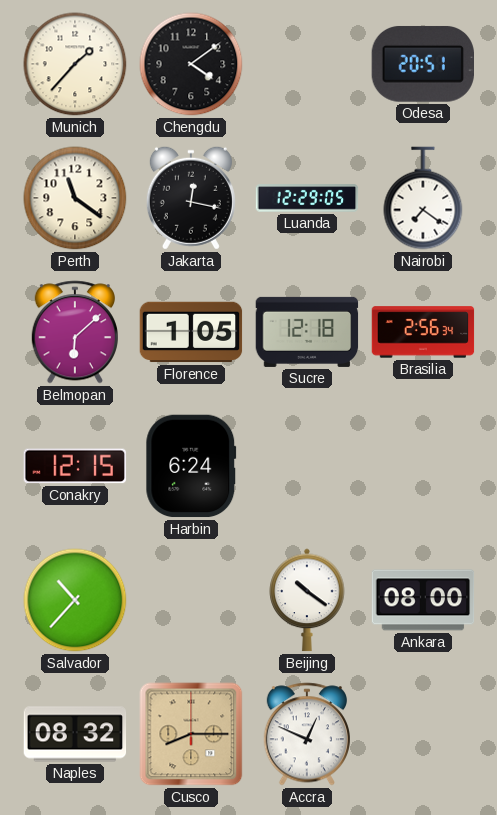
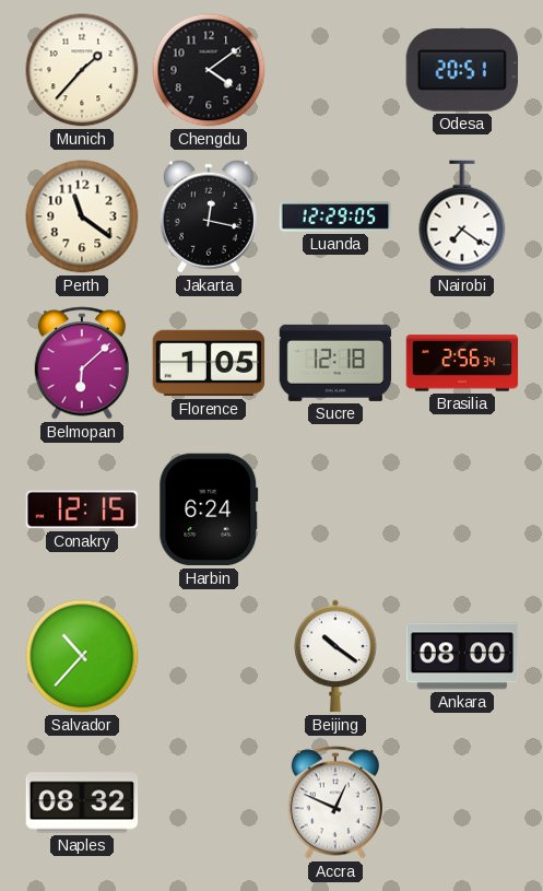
Cusco: 8:15 -> none
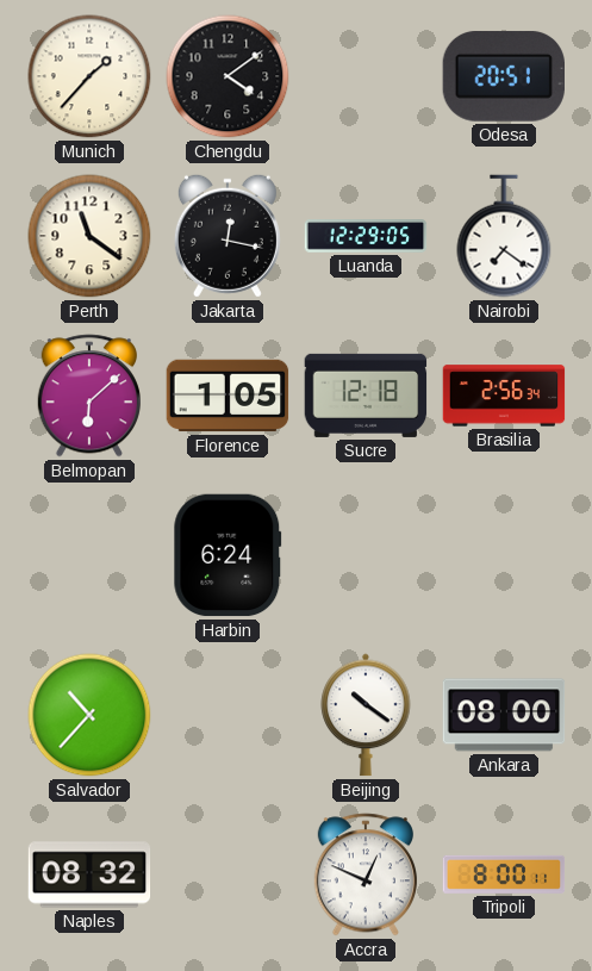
Conakry: 12:15 -> none
Tripoli: none -> 8:00
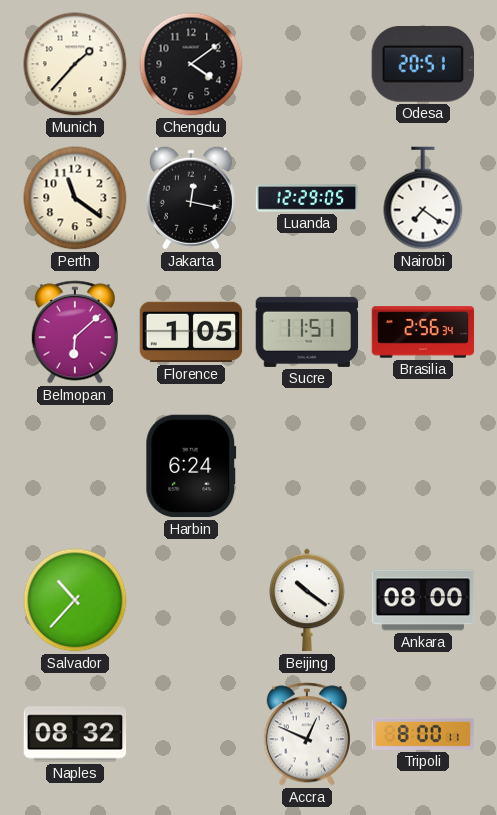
Sucre: 12:18 -> 11:51
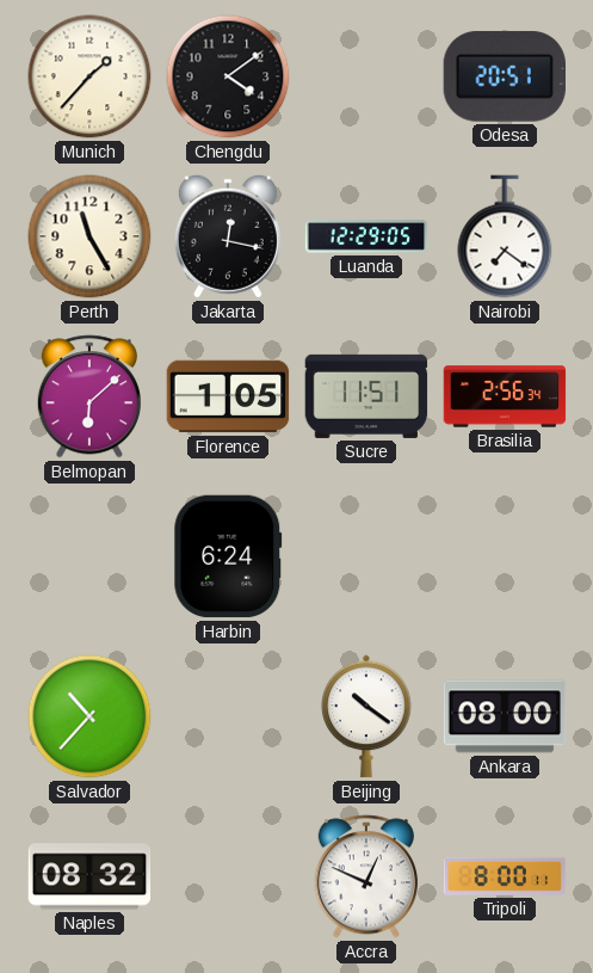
Perth: 11:21 -> 11:25
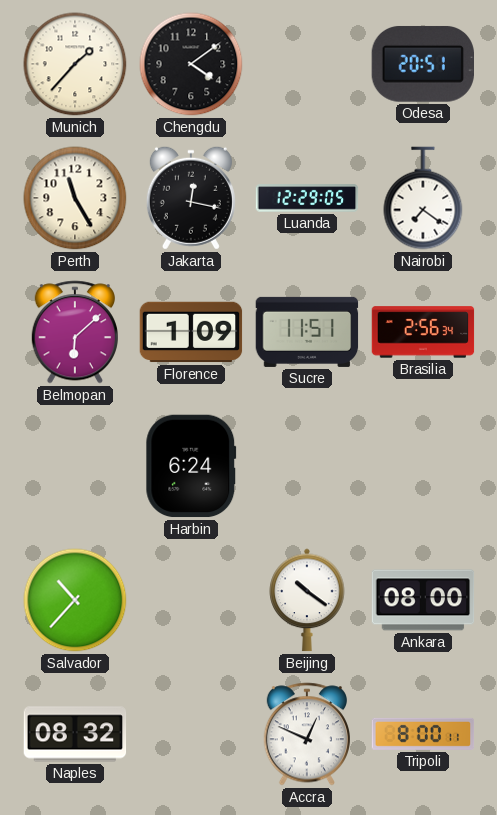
Florence: 1:05 -> 1:09
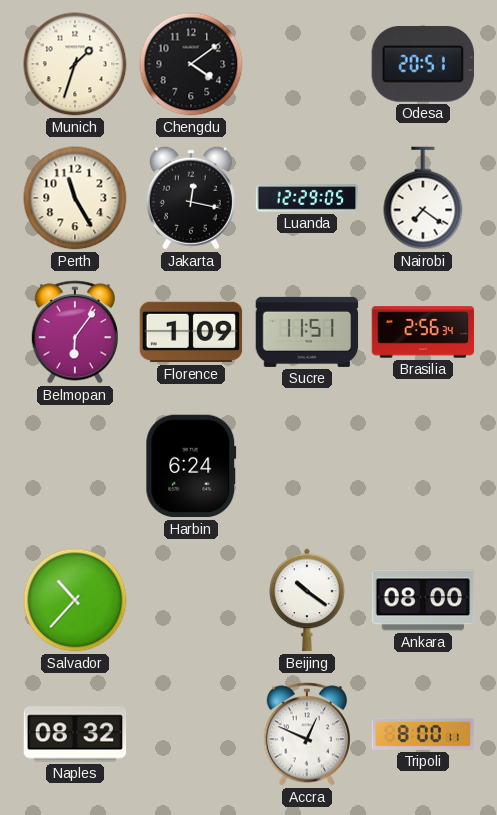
Munich: 1:37 -> 1:33
Belmopan: 6:08 -> 6:06
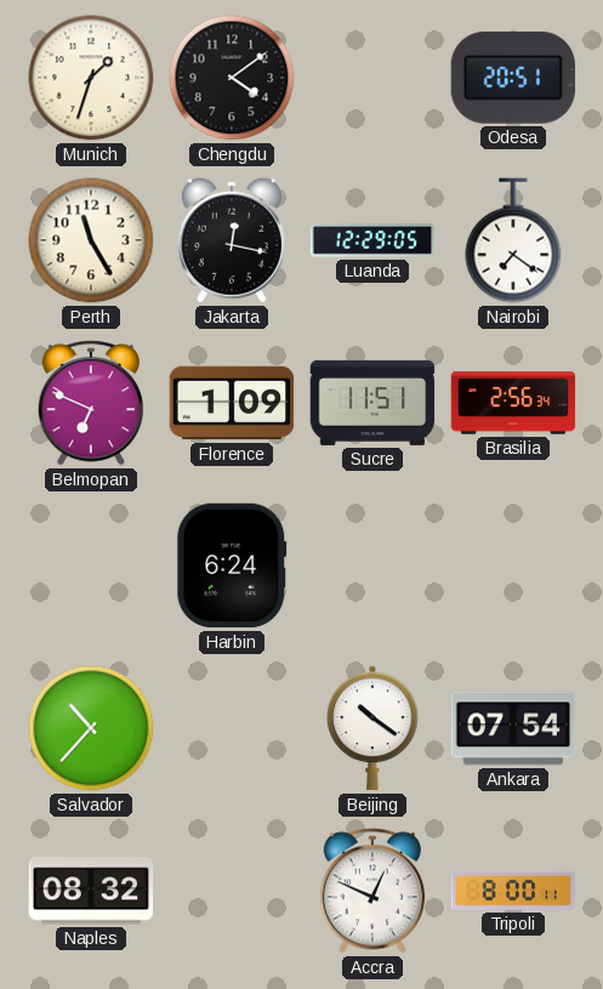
Belmopan: 6:06 -> 6:49
Ankara: 08:00 -> 07:54
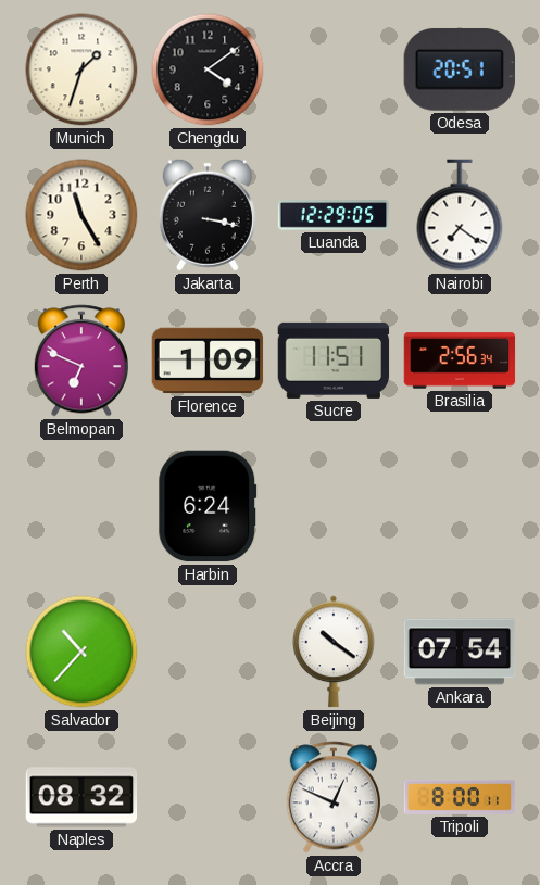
Jakarta: 12:17 -> 3:17
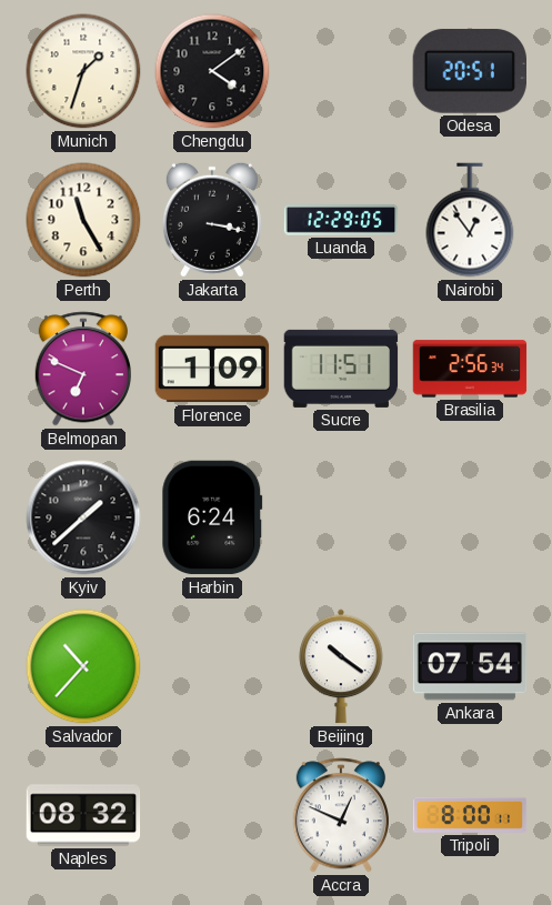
Nairobi: 7:21 -> 12:54
Kyiv: none -> 1:38
